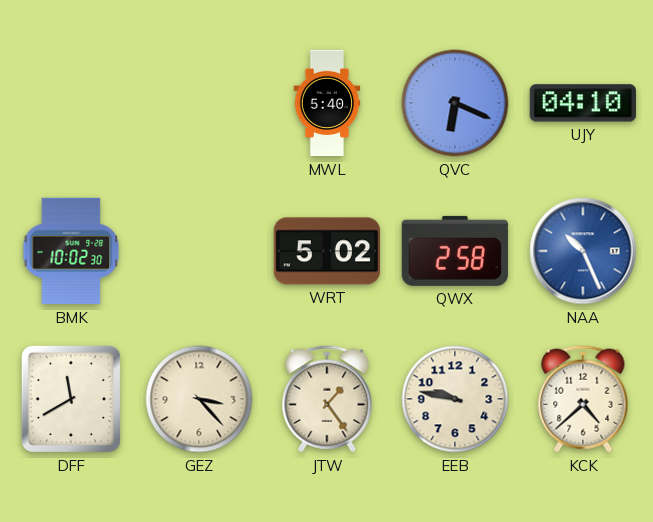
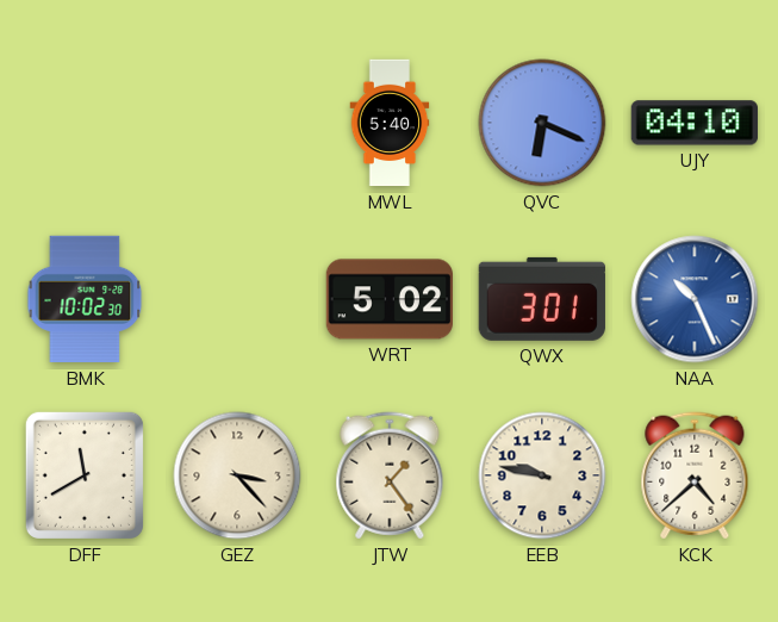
QWX: 2:58 -> 3:01
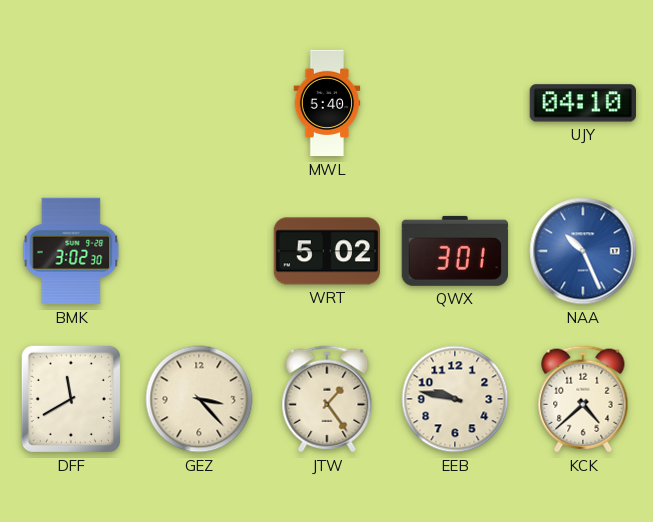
QVC: 6:19 -> none
BMK: 10:02 -> 3:02
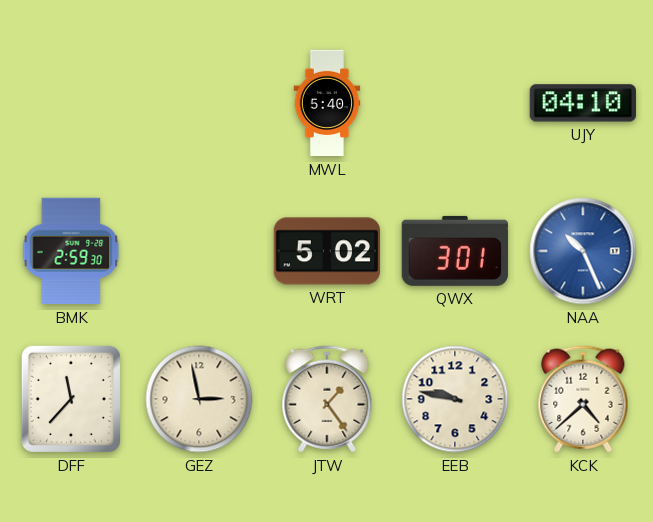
BMK: 3:02 -> 2:59
DFF: 11:40 -> 11:37
GEZ: 3:23 -> 2:58
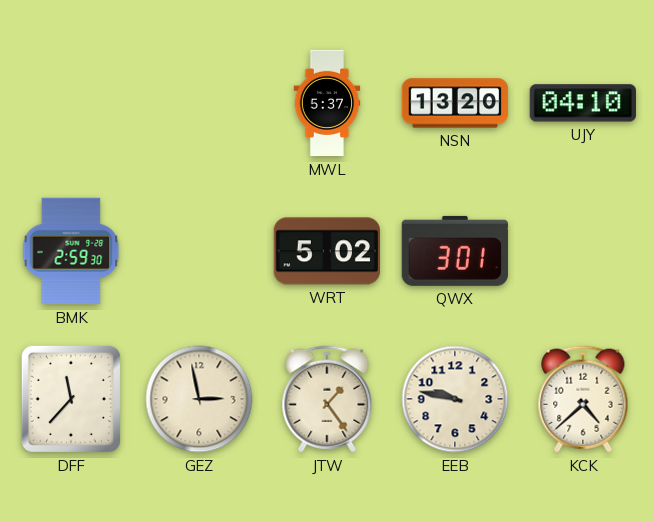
MWL: 5:40 -> 5:37
NSN: none -> 13:20
NAA: 10:26 -> none
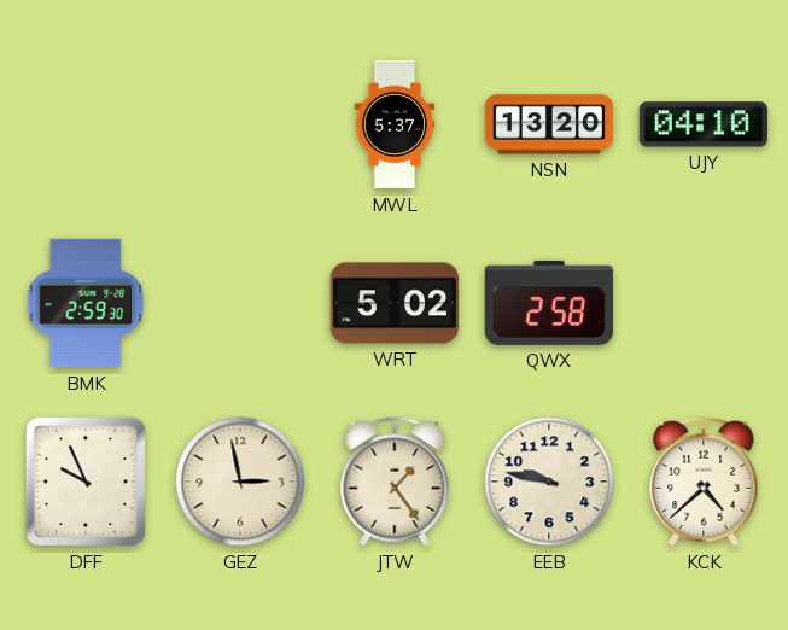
QWX: 3:01 -> 2:58
DFF: 11:37 -> 9:56
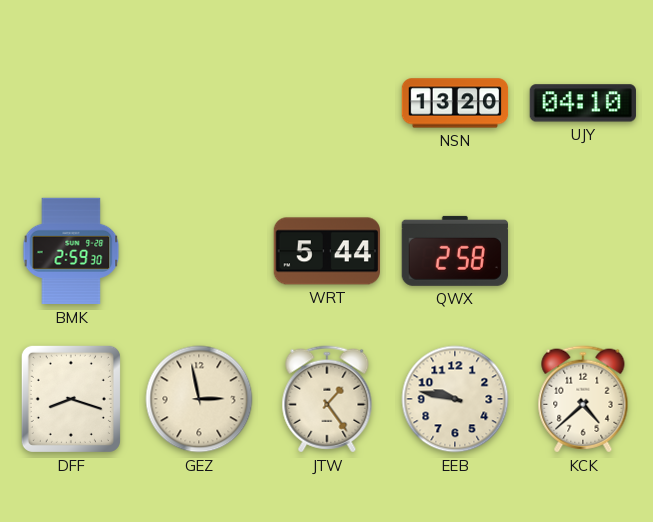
MWL: 5:37 -> none
WRT: 5:02 -> 5:44
DFF: 9:56 -> 8:18
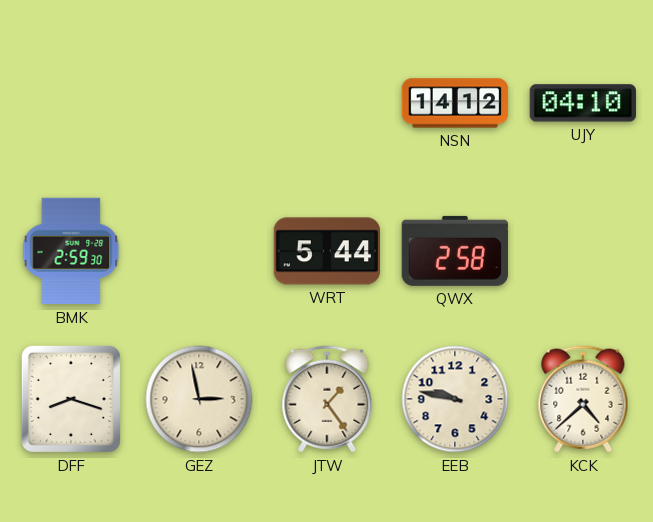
NSN: 13:20 -> 14:12
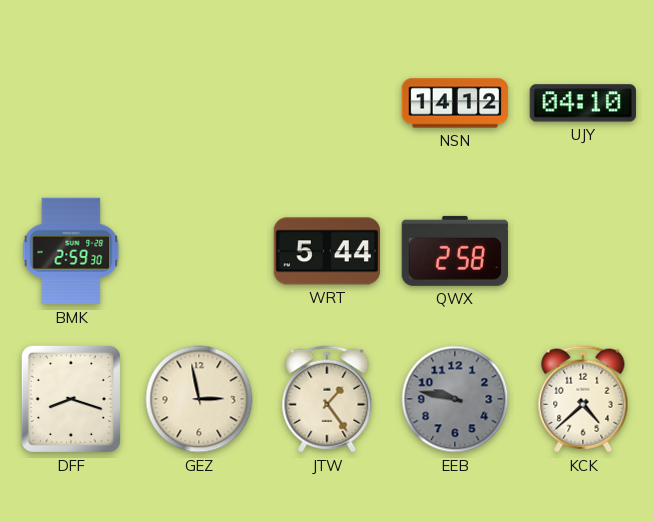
EEB dial: cream -> grey
